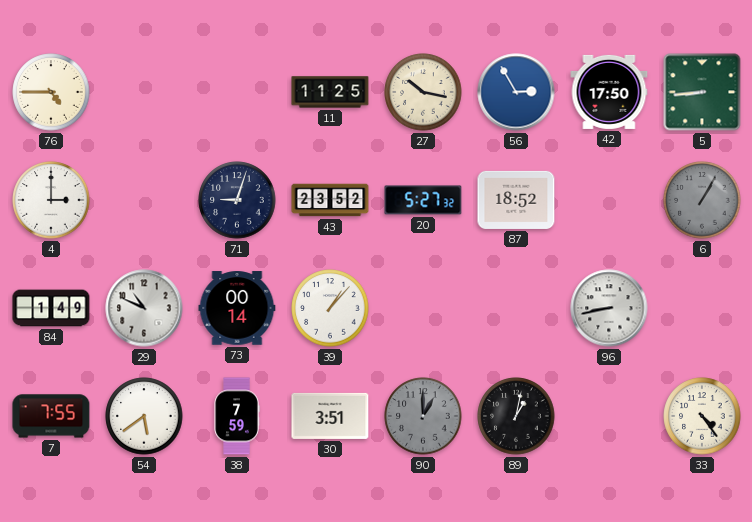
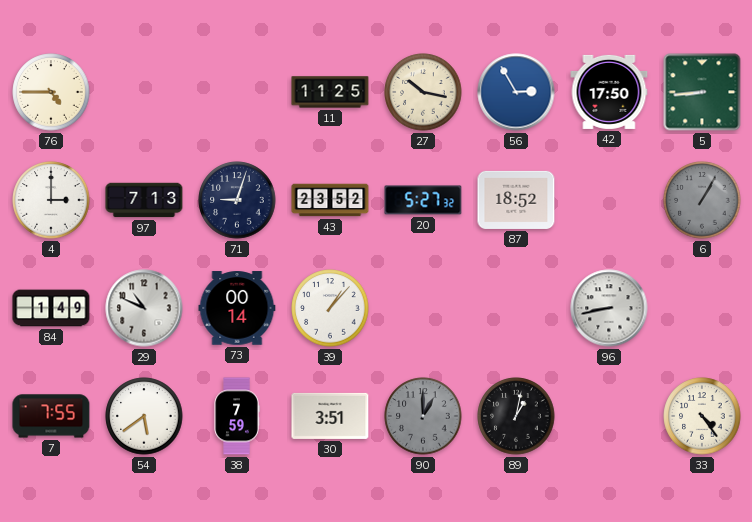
97: none -> 7:13
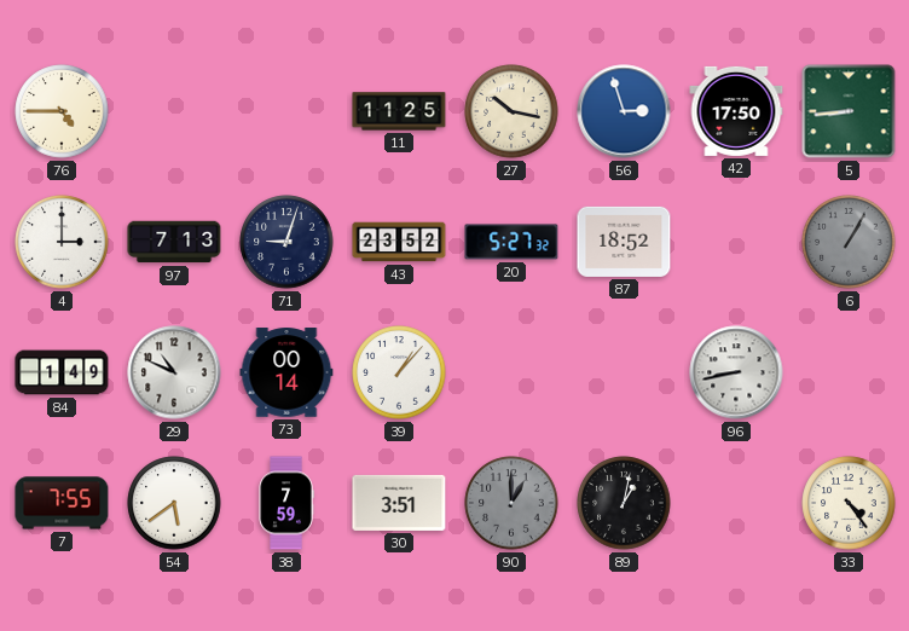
56: 2:55 -> 2:57
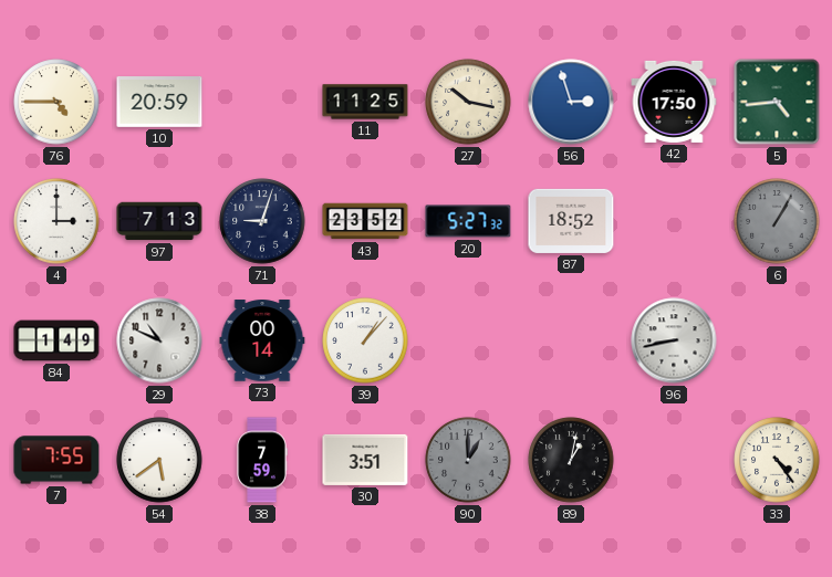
10: none -> 20:59
5: 8:44 -> 4:44
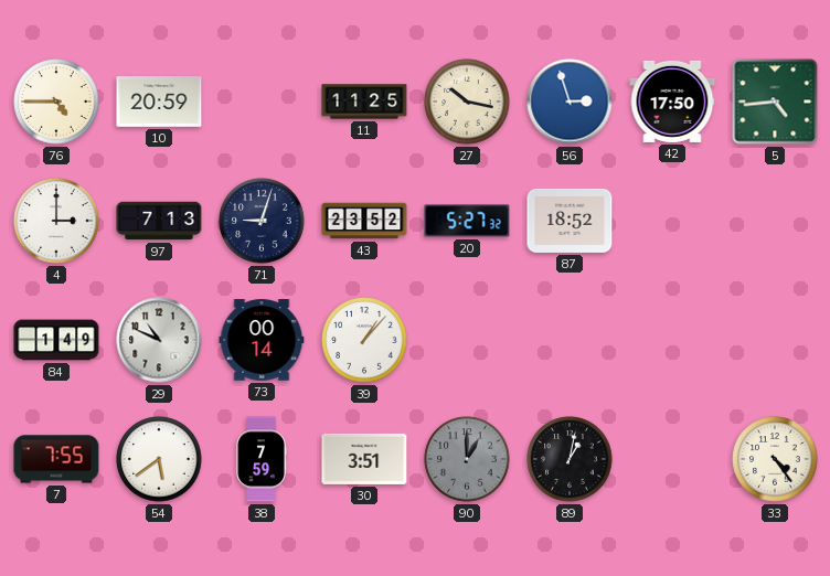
6: 1:05 -> none
96: 8:43 -> none
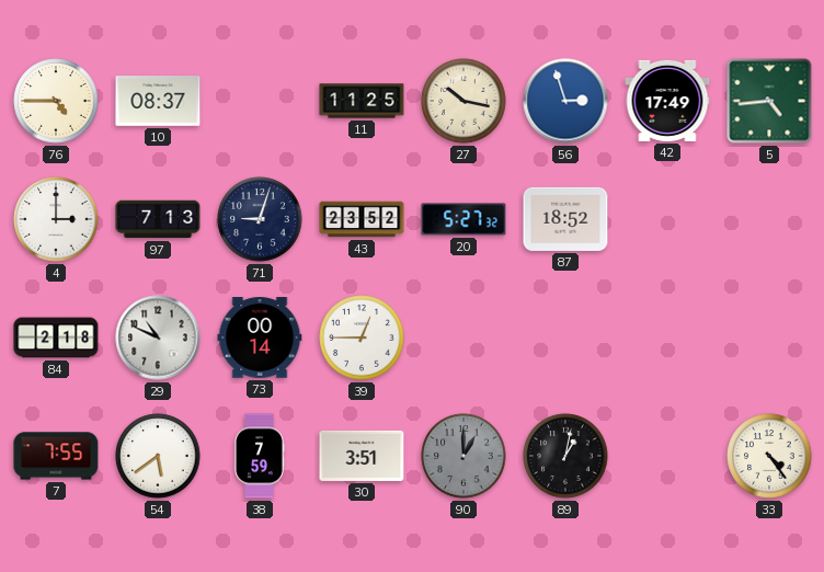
10: 20:59 -> 08:37
42: 17:50 -> 17:49
84: 1:49 -> 2:18
39: 1:07 -> 12:45
